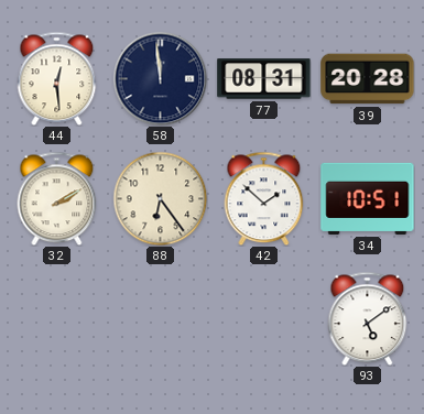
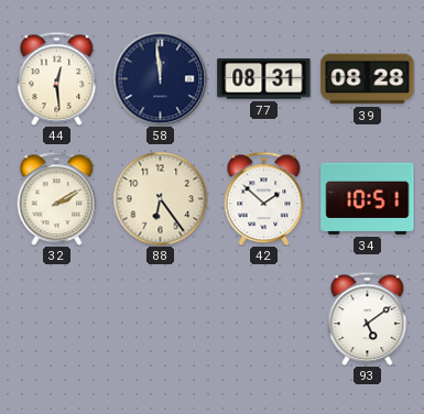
39: 20:28 -> 08:28
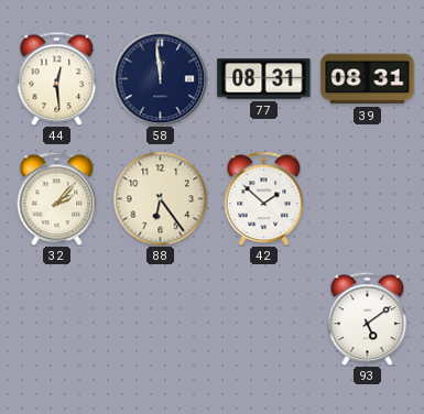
39: 08:28 -> 08:31
32: 2:10 -> 2:07
34: 10:51 -> none
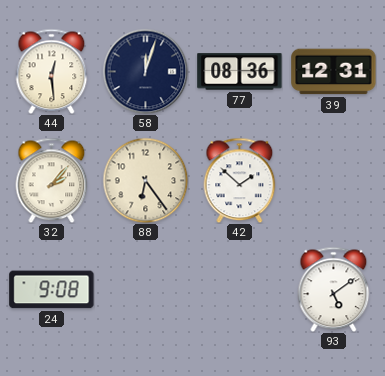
58: 11:59 -> 12:03
77: 08:31 -> 08:36
39: 08:31 -> 12:31
24: none -> 9:08
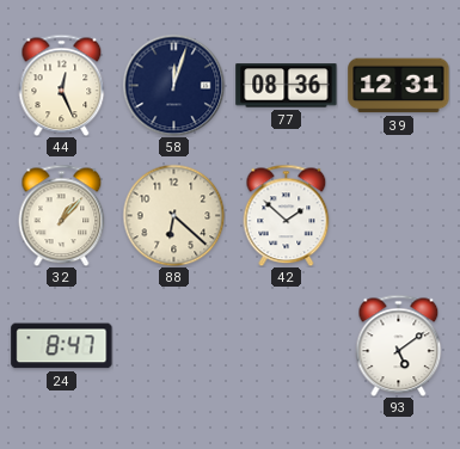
44: 12:29 -> 12:26
32: 2:07 -> 1:07
88: 6:24 -> 6:22
24: 9:08 -> 8:47
